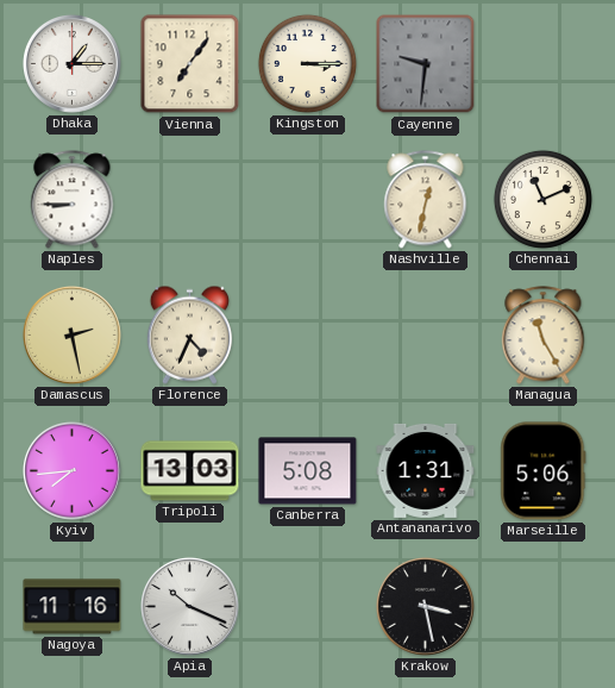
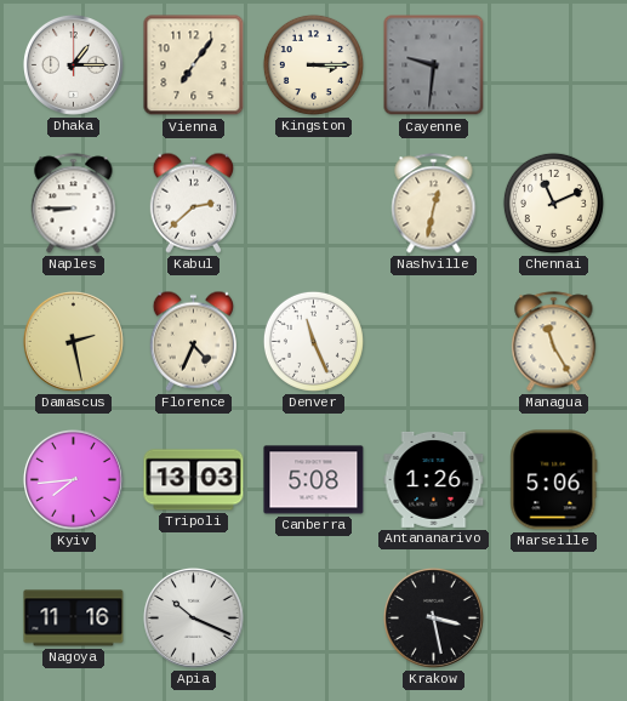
Kabul: none -> 2:38
Denver: none -> 11:26
Antananarivo: 1:31 -> 1:26
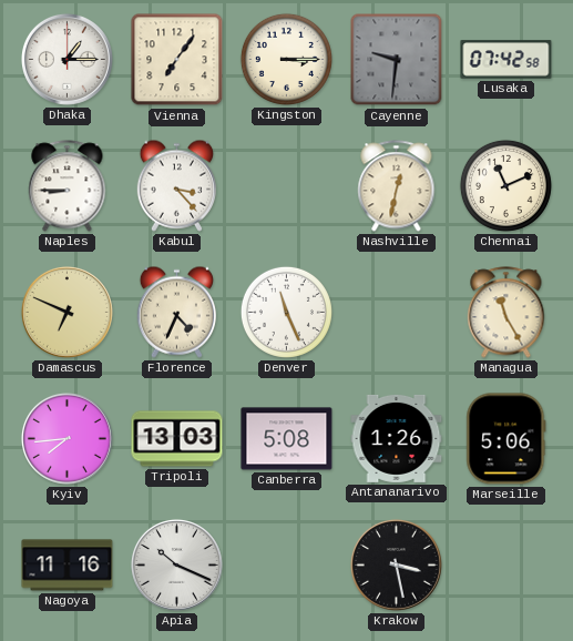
Lusaka: none -> 07:42
Kabul: 2:38 -> 3:23
Damascus: 2:28 -> 6:49
